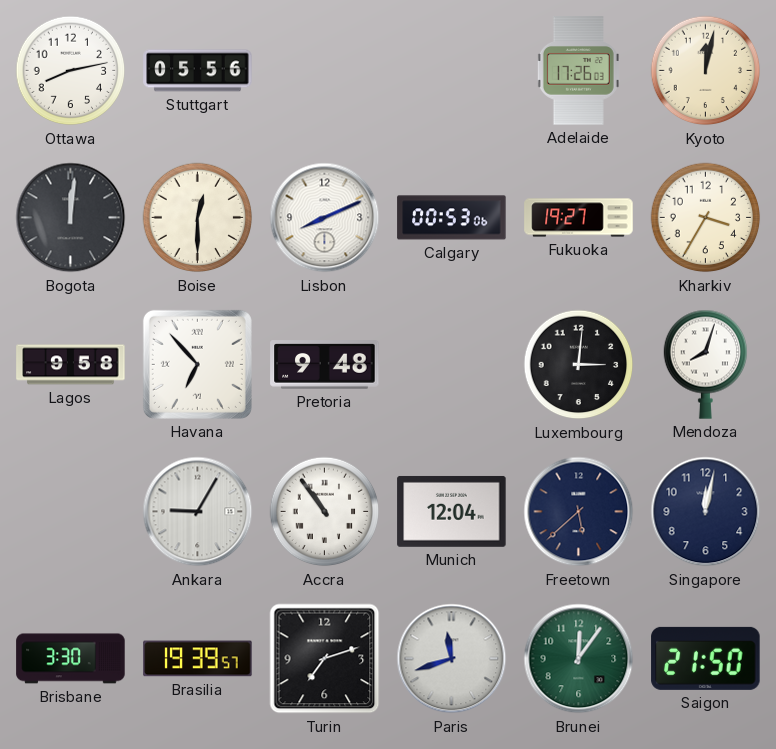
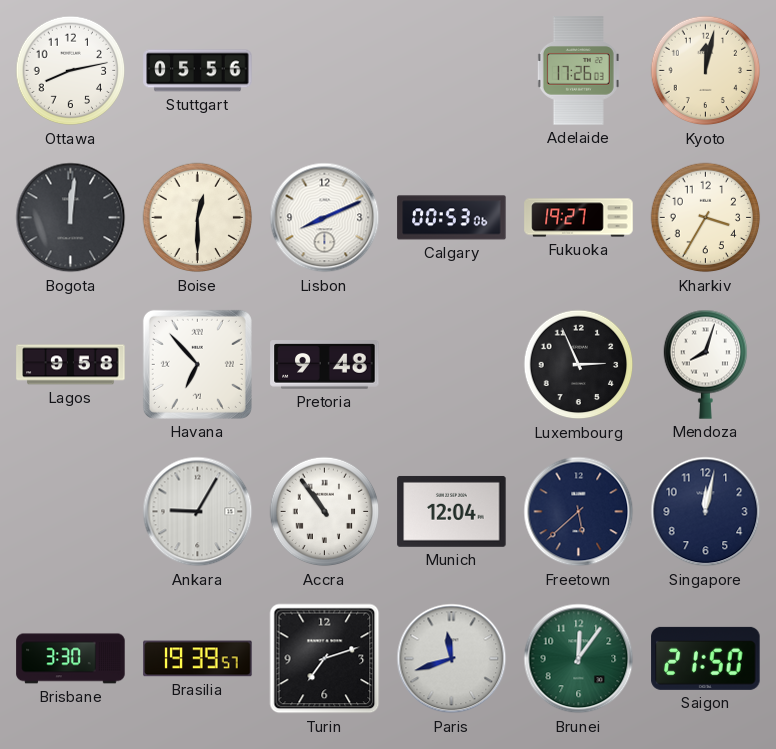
Luxembourg: 3:01 -> 2:56
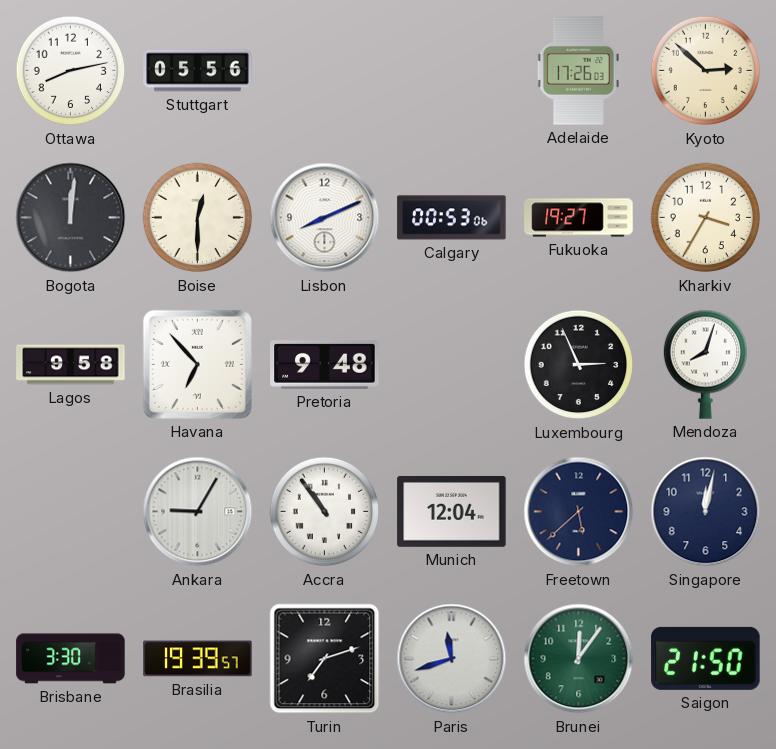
Kyoto: 12:02 -> 2:52
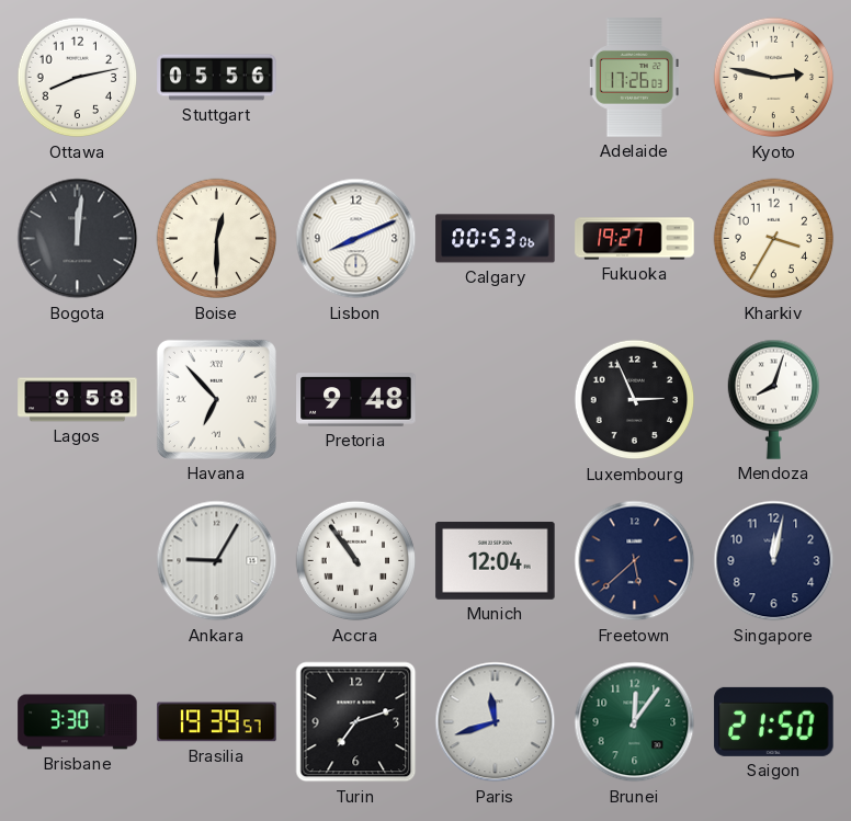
Kyoto: 2:52 -> 2:47
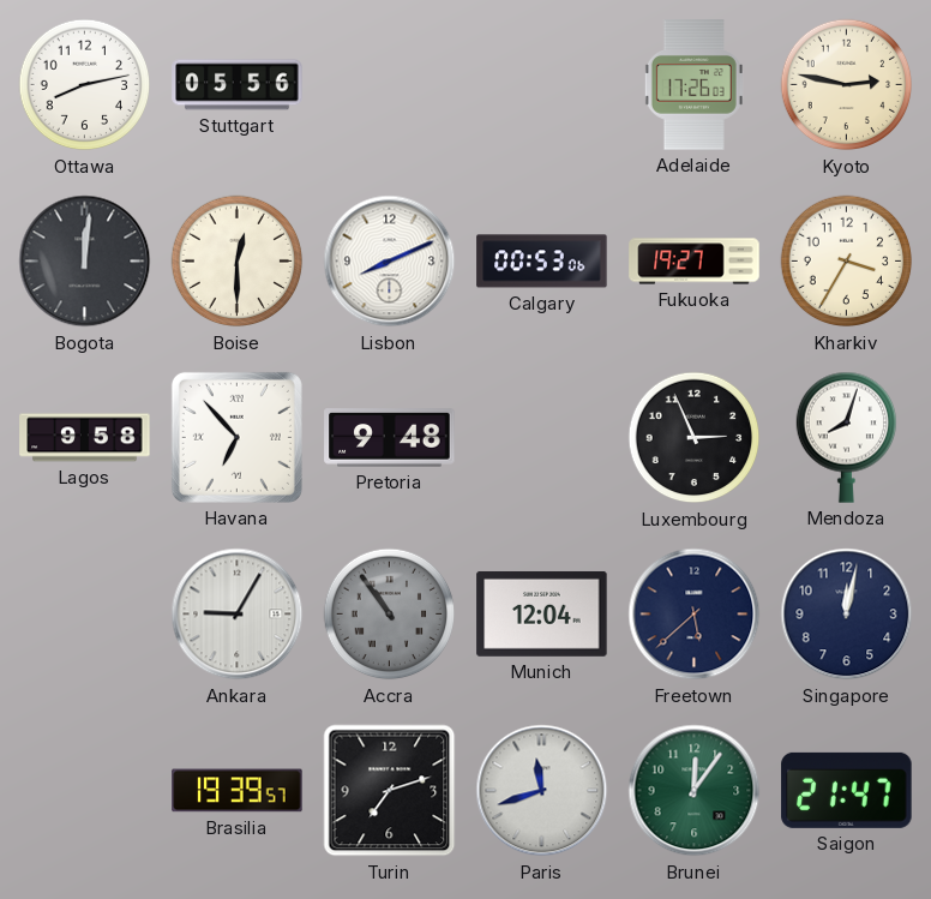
Accra dial: white -> grey
Brisbane: 3:30 -> none
Saigon: 21:50 -> 21:47
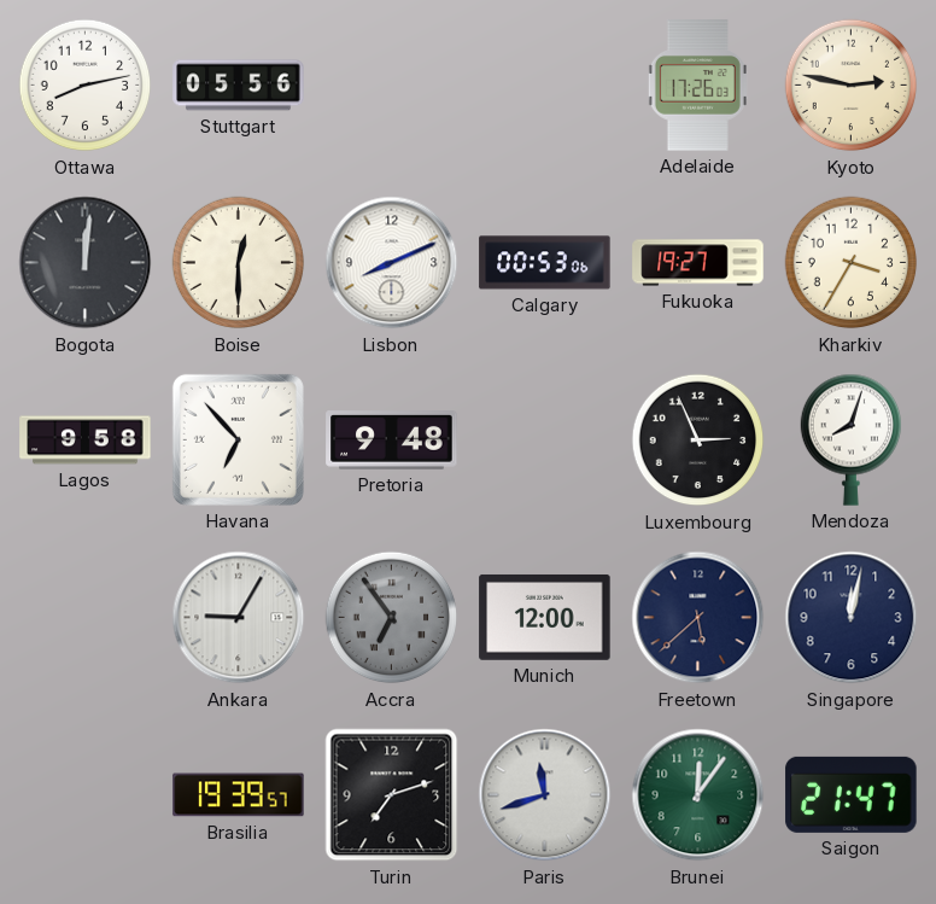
Accra: 10:54 -> 6:54
Munich: 12:04 -> 12:00
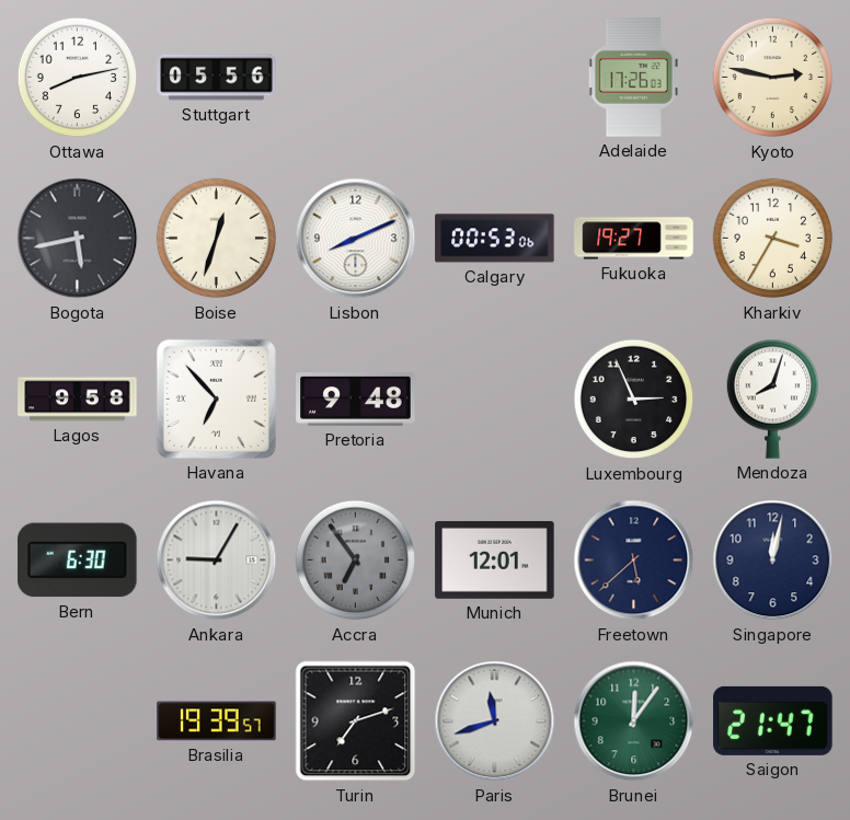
Bogota: 12:01 -> 5:43
Boise: 12:30 -> 12:33
Bern: none -> 6:30
Munich: 12:00 -> 12:01
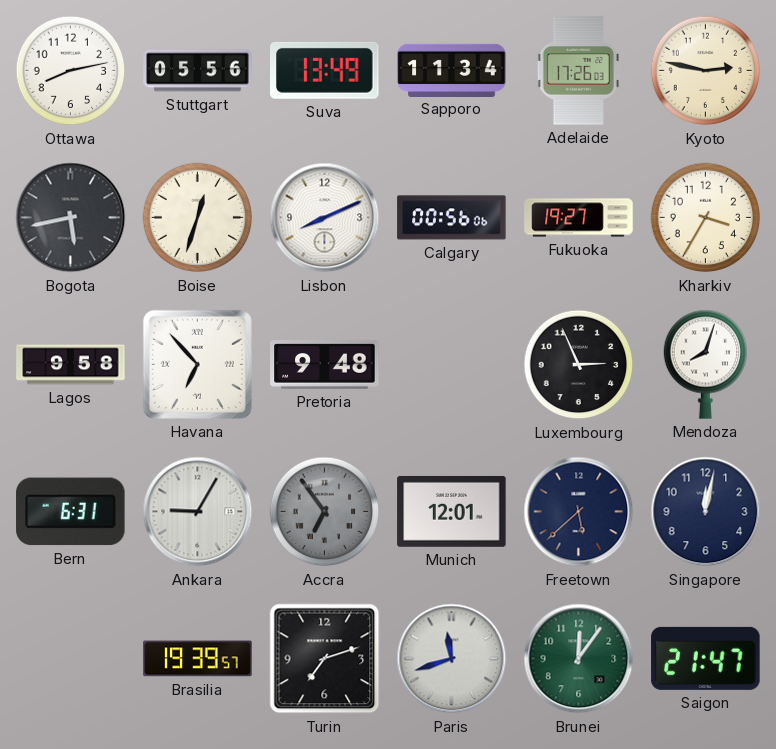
Suva: none -> 13:49
Sapporo: none -> 11:34
Calgary: 00:53 -> 00:56
Bern: 6:30 -> 6:31
